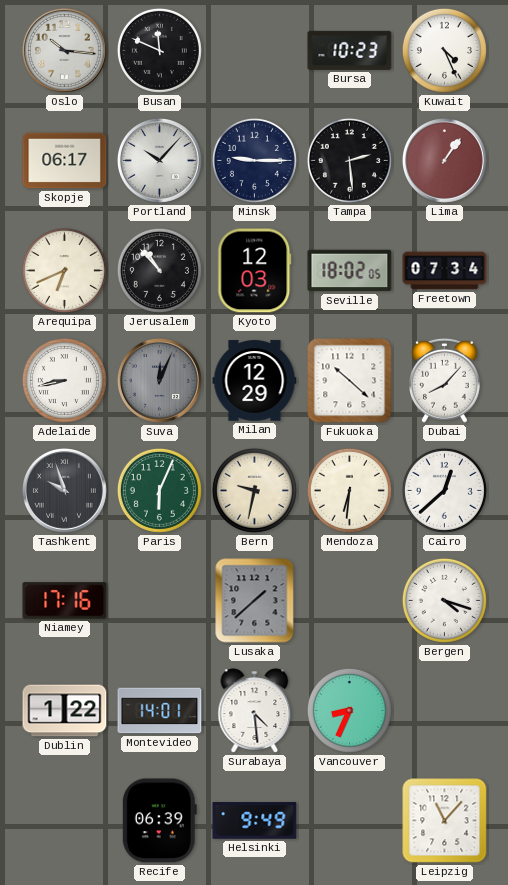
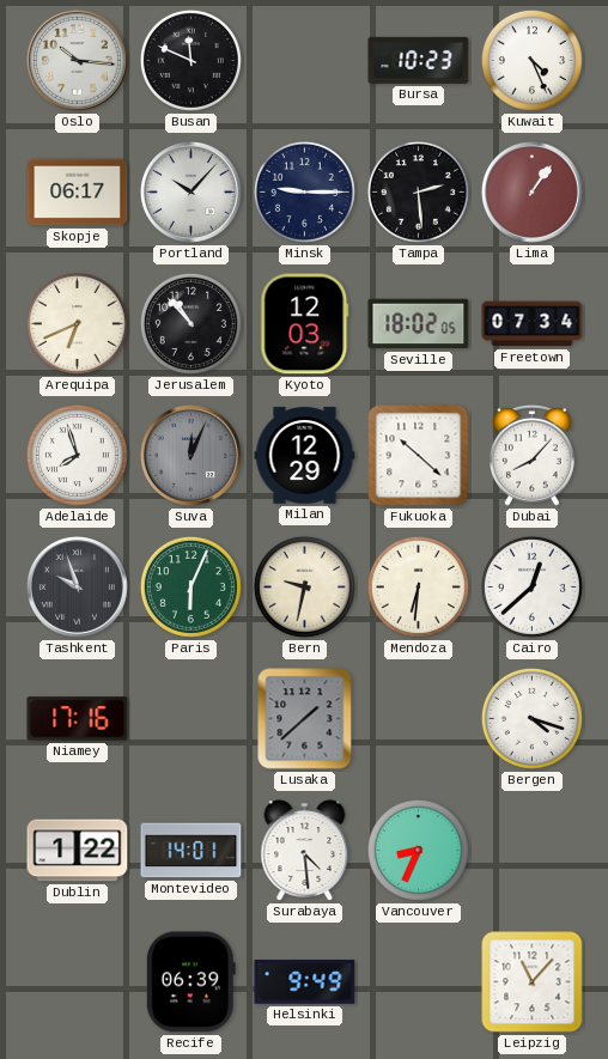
Adelaide: 8:43 -> 7:57
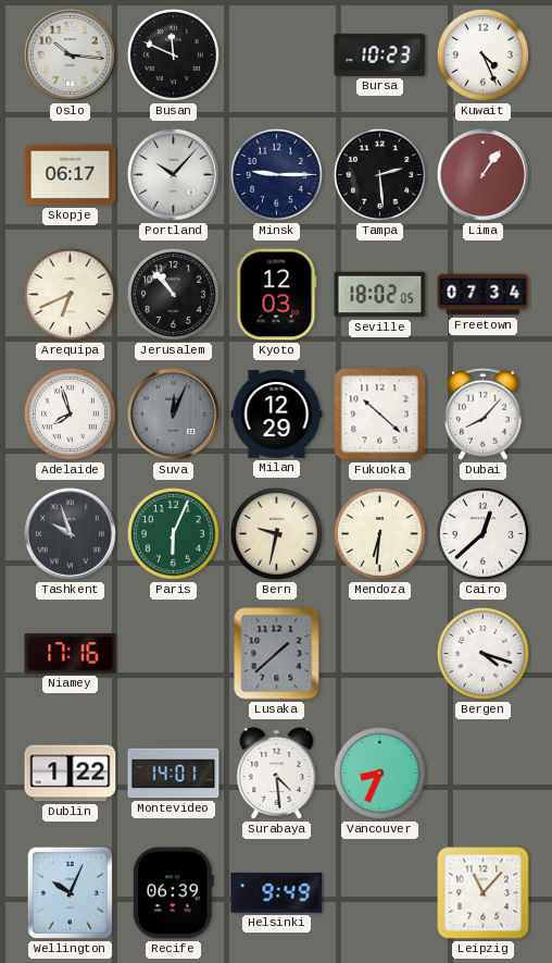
Wellington: none -> 10:04
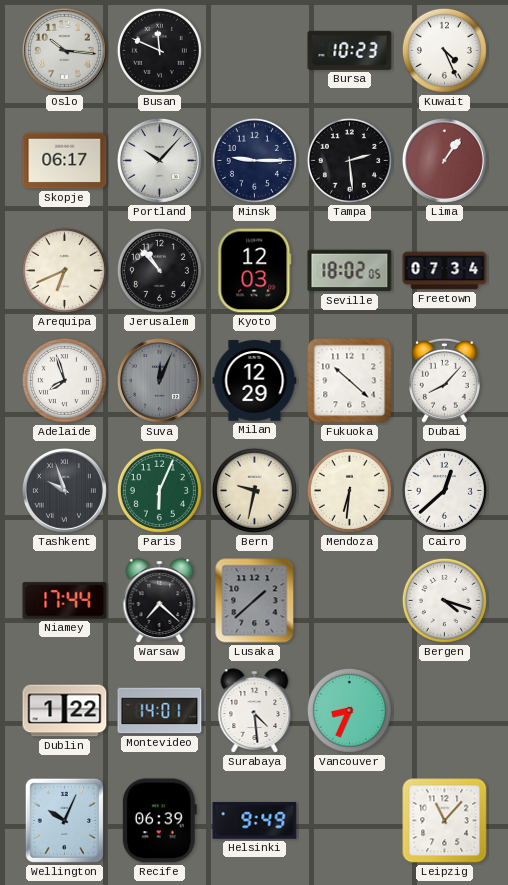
Niamey: 17:16 -> 17:44
Warsaw: none -> 7:22
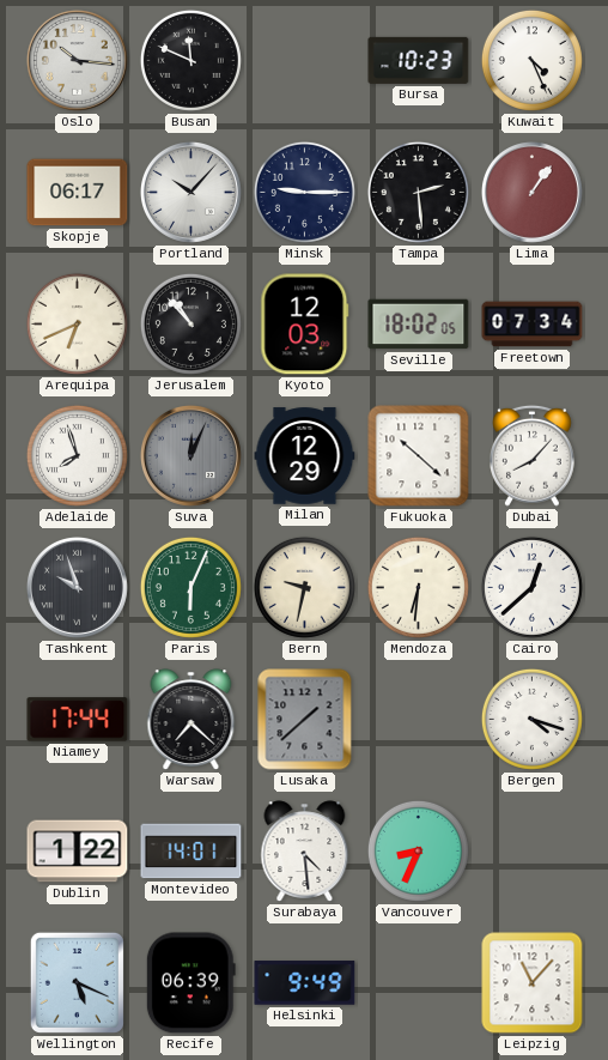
Wellington: 10:04 -> 5:19
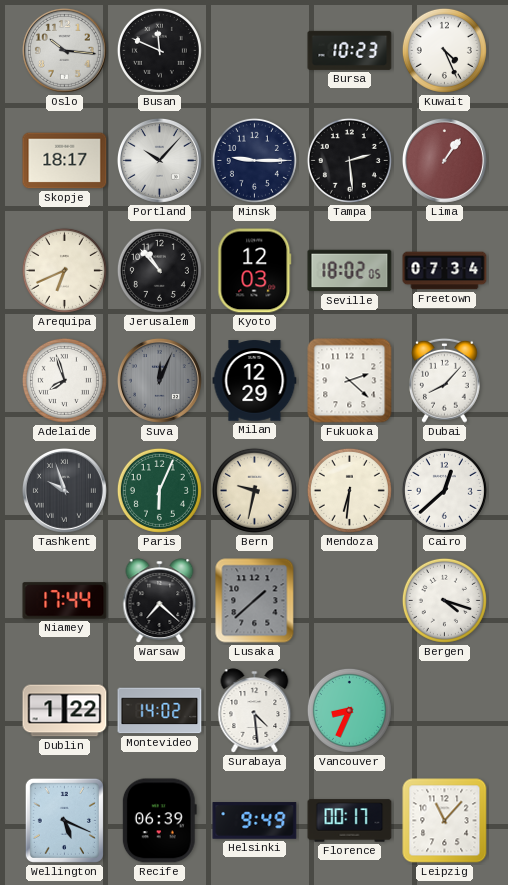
Skopje: 06:17 -> 18:17
Fukuoka: 10:22 -> 2:22
Montevideo: 14:01 -> 14:02
Florence: none -> 00:17
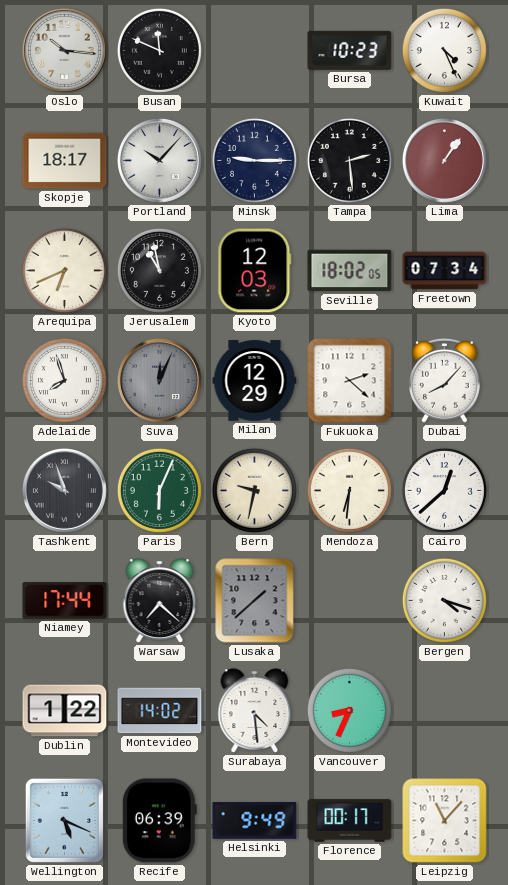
Jerusalem: 10:53 -> 10:58
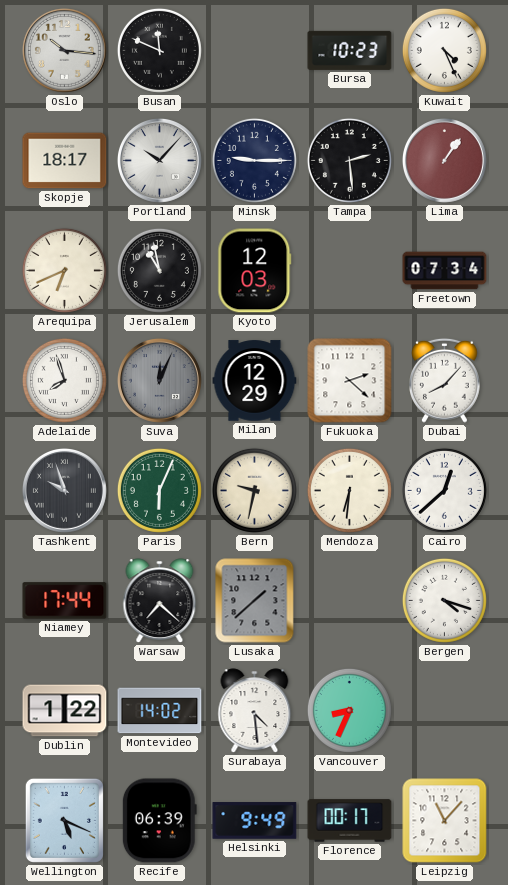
Seville: 18:02 -> none
